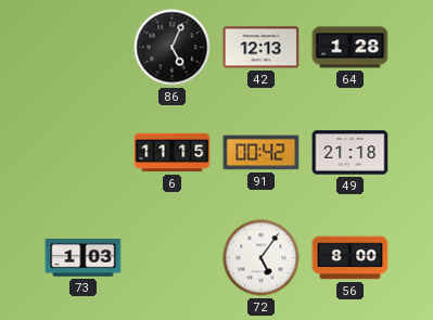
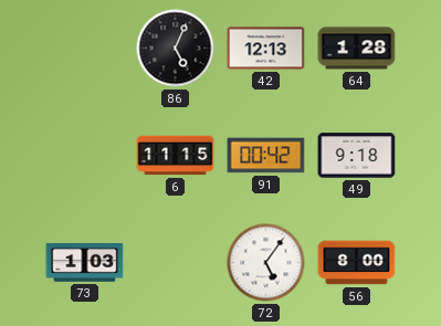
49: 21:18 -> 9:18
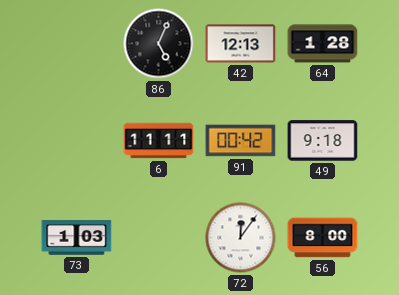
6: 11:15 -> 11:11
72: 5:06 -> 12:06
